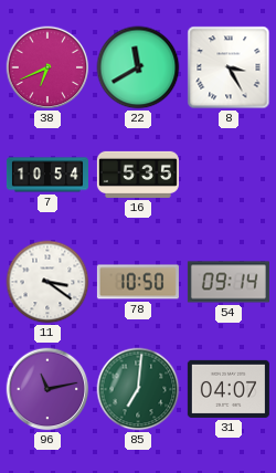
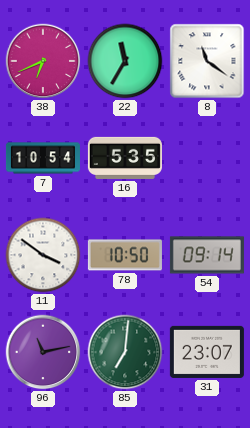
22: 11:40 -> 11:35
8: 3:25 -> 11:21
11: 3:21 -> 3:51
31: 04:07 -> 23:07
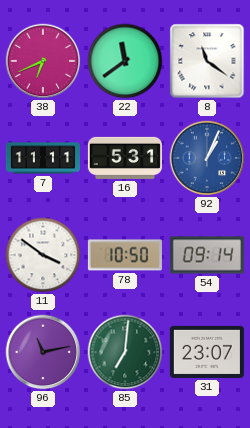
22: 11:35 -> 11:39
7: 10:54 -> 11:11
16: 5:35 -> 5:31
92: none -> 1:04
